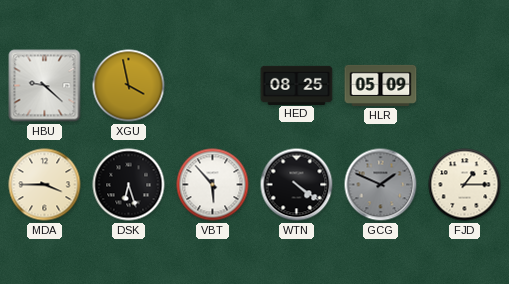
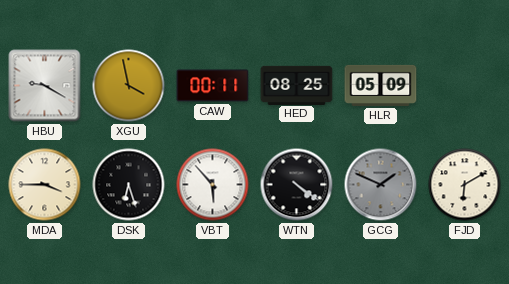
HBU: 9:22 -> 9:20
CAW: none -> 00:11
FJD: 1:15 -> 6:10
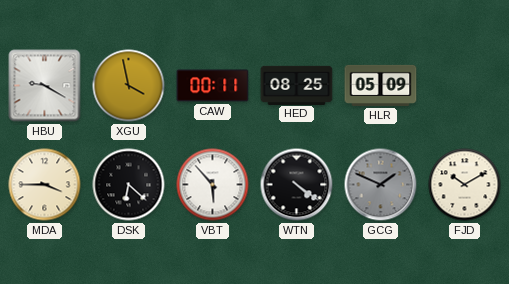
DSK: 6:27 -> 6:22
FJD: 6:10 -> 10:10
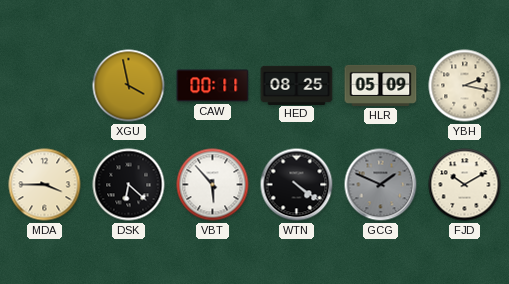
HBU: 9:20 -> none
YBH: none -> 2:17
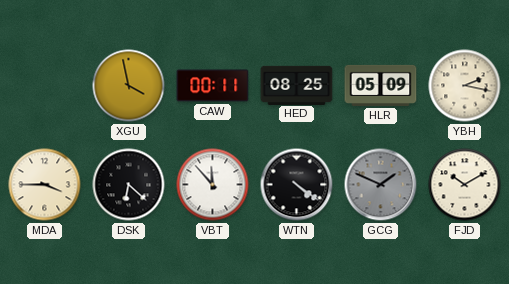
VBT: 5:53 -> 11:53
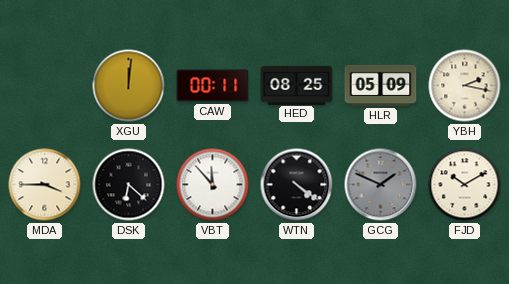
XGU: 3:58 -> 12:01
